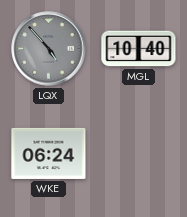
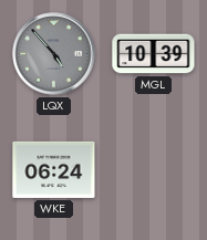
MGL: 10:40 -> 10:39
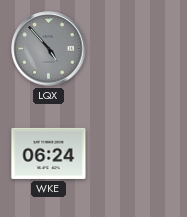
MGL: 10:39 -> none
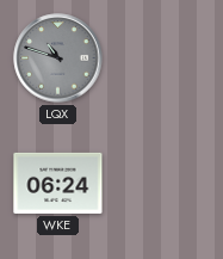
LQX: 4:53 -> 10:48
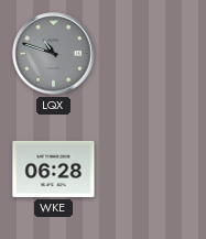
WKE: 06:24 -> 06:28
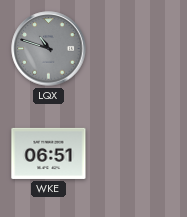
WKE: 06:28 -> 06:51
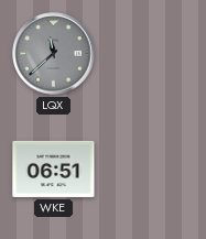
LQX: 10:48 -> 11:38
